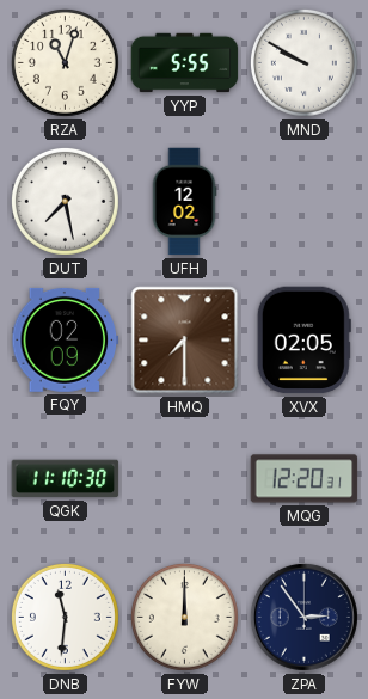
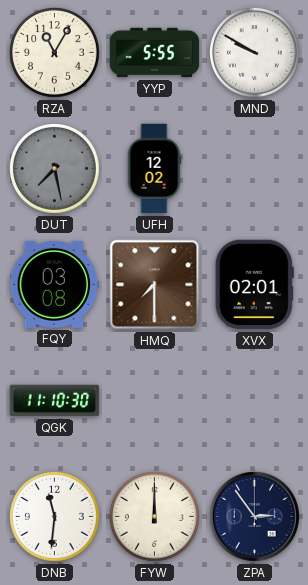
RZA: 11:03 -> 11:05
DUT dial: white -> grey
FQY: 02:09 -> 03:08
XVX: 02:05 -> 02:01
MQG: 12:20 -> none
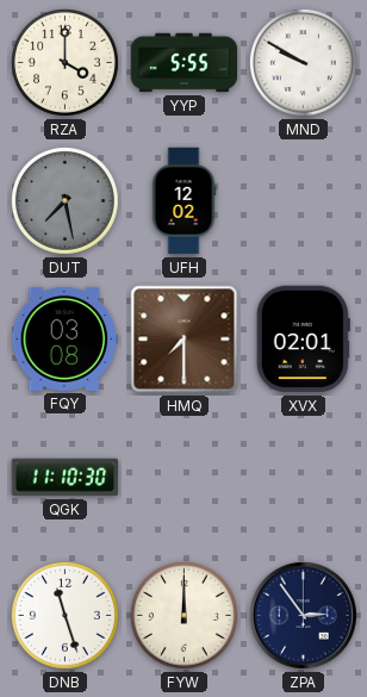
RZA: 11:05 -> 4:00
DNB: 11:31 -> 11:27
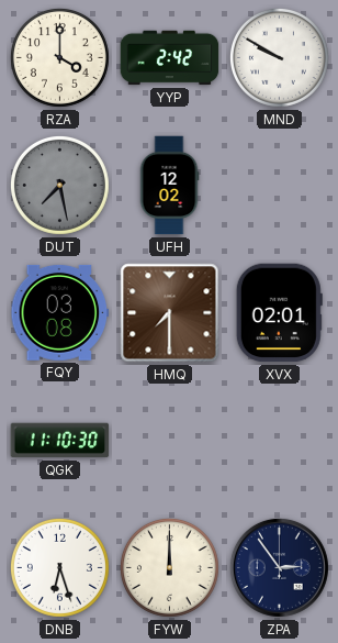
YYP: 5:55 -> 2:42
DNB: 11:27 -> 6:27
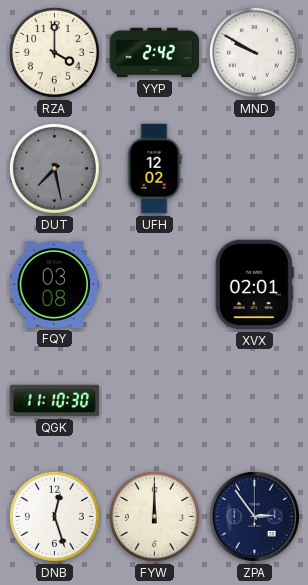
HMQ: 7:30 -> none
DNB: 6:27 -> 12:27
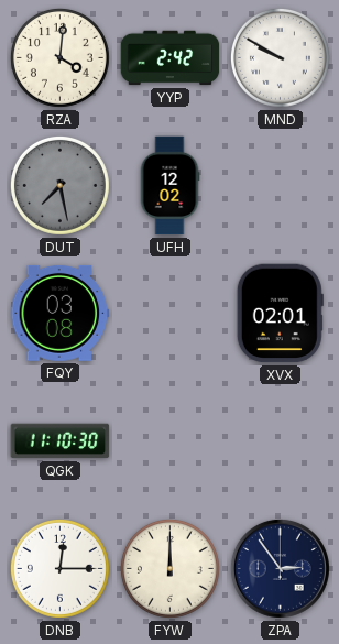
RZA: 4:00 -> 4:01
DNB: 12:27 -> 12:15
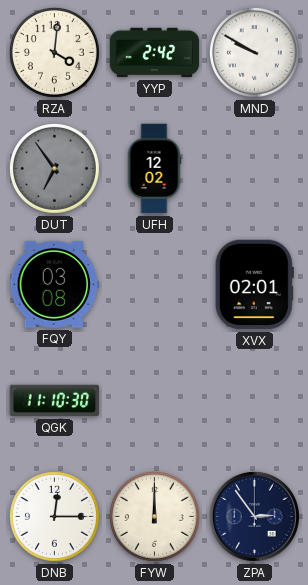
DUT: 7:28 -> 6:54
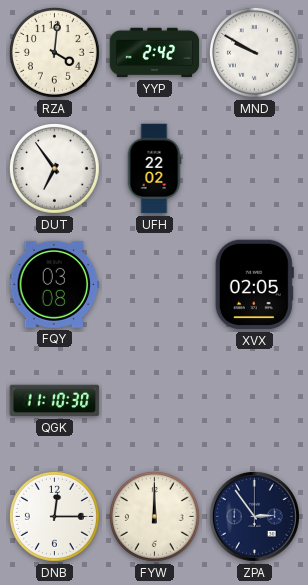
DUT dial: grey -> white
UFH: 12:02 -> 22:02
XVX: 02:01 -> 02:05
